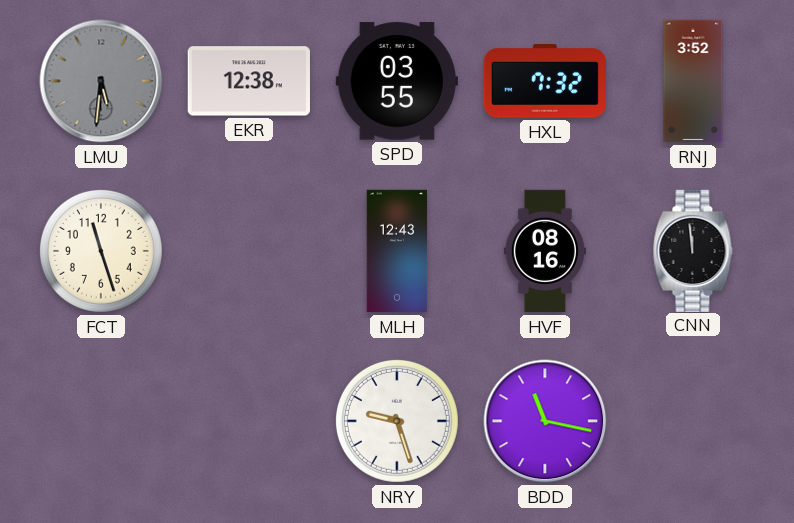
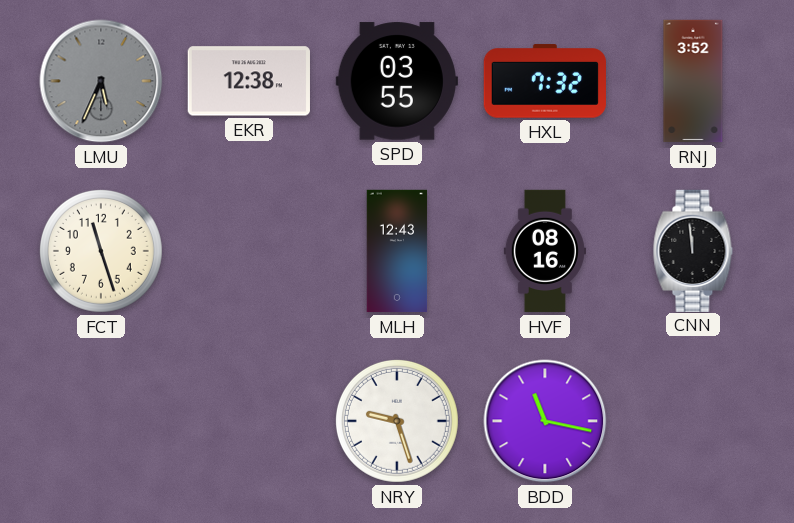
LMU: 5:31 -> 5:34
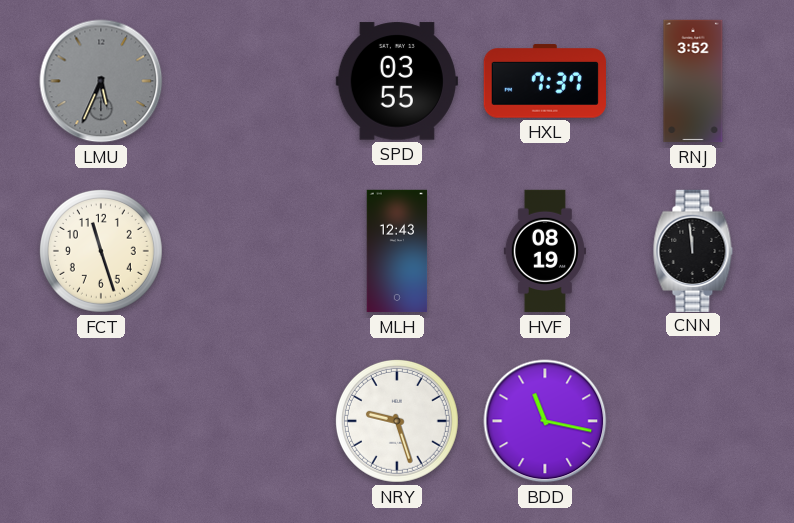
EKR: 12:38 -> none
HXL: 7:32 -> 7:37
HVF: 08:16 -> 08:19
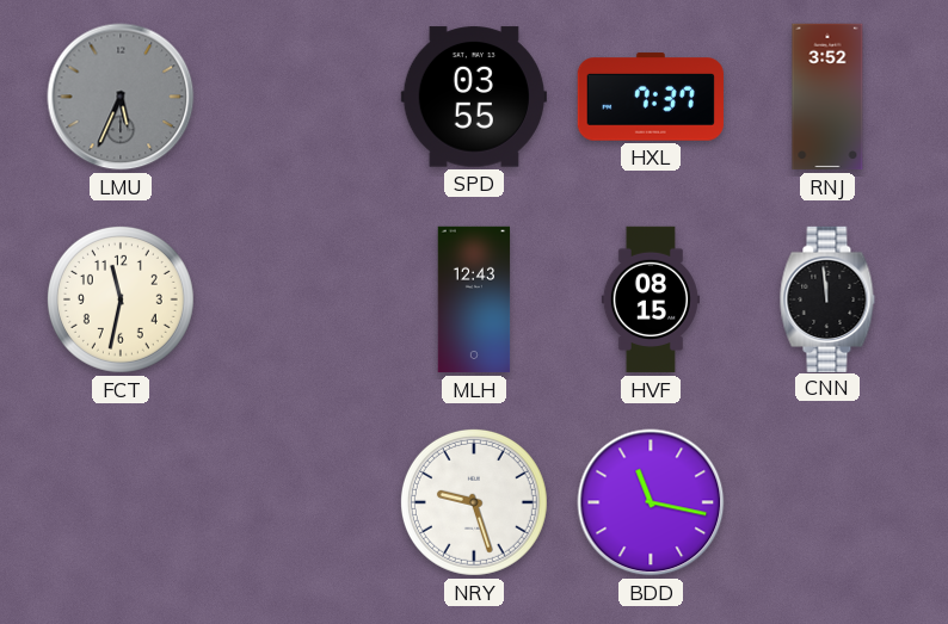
FCT: 11:27 -> 11:32
HVF: 08:19 -> 08:15
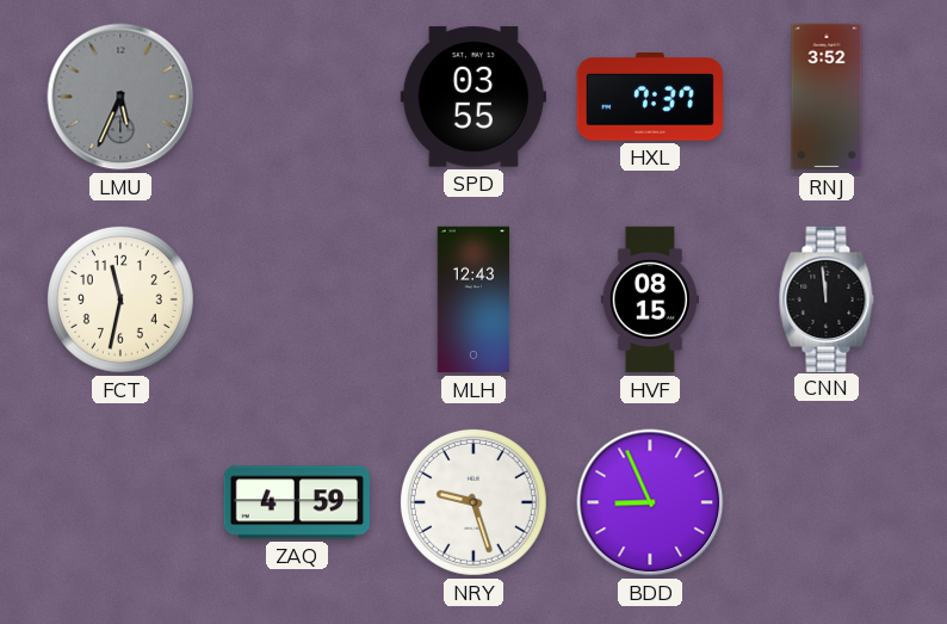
ZAQ: none -> 4:59
BDD: 11:17 -> 8:56
